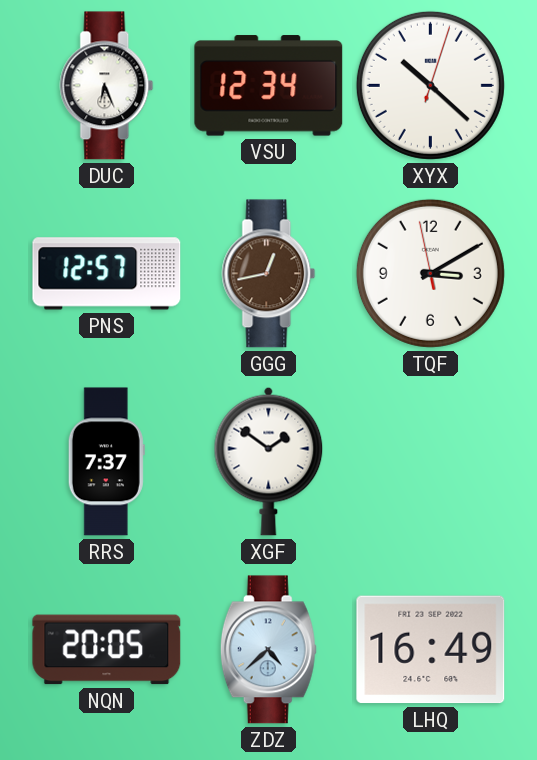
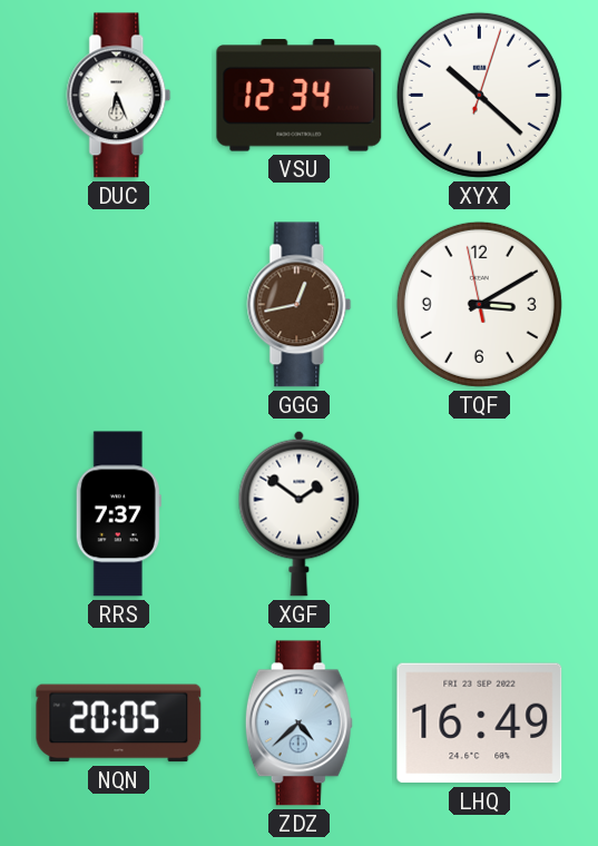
PNS: 12:57 -> none
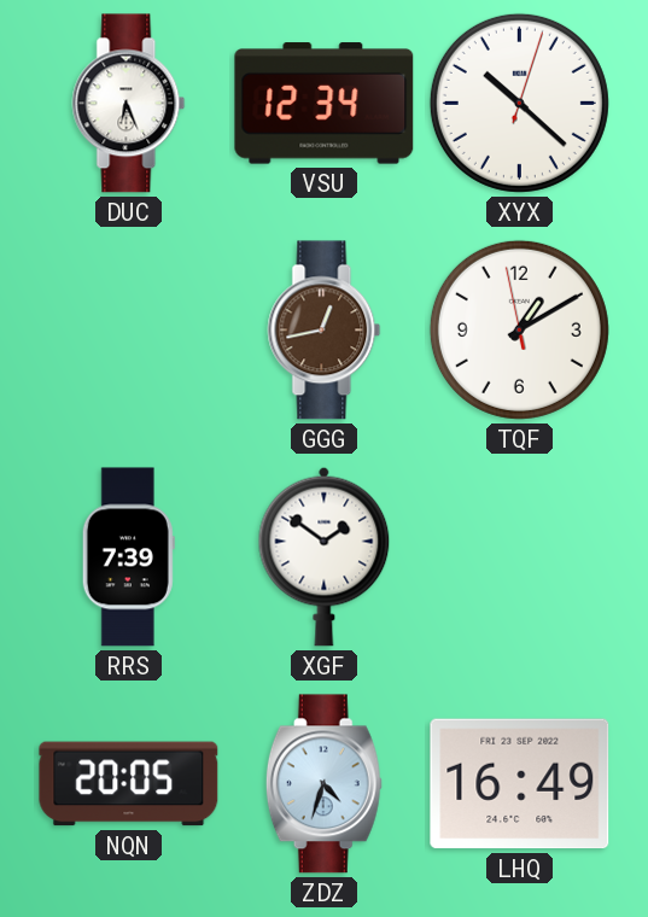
TQF: 3:09 -> 1:09
RRS: 7:37 -> 7:39
ZDZ: 4:38 -> 4:33
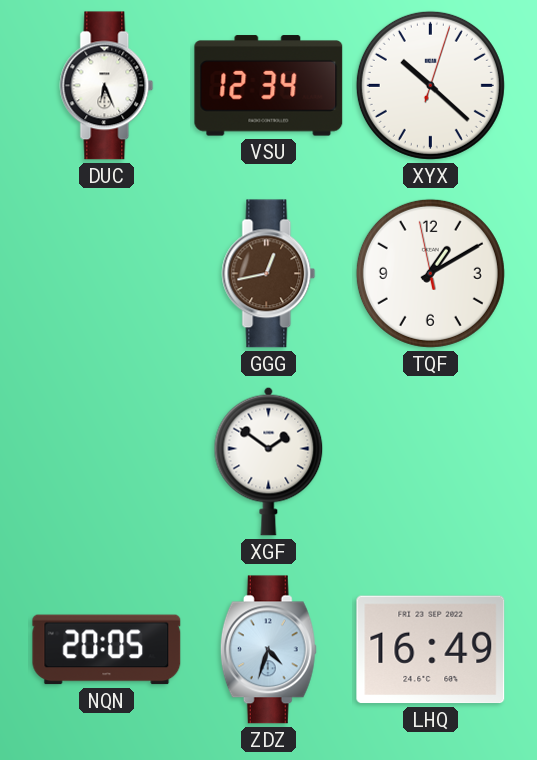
RRS: 7:39 -> none
